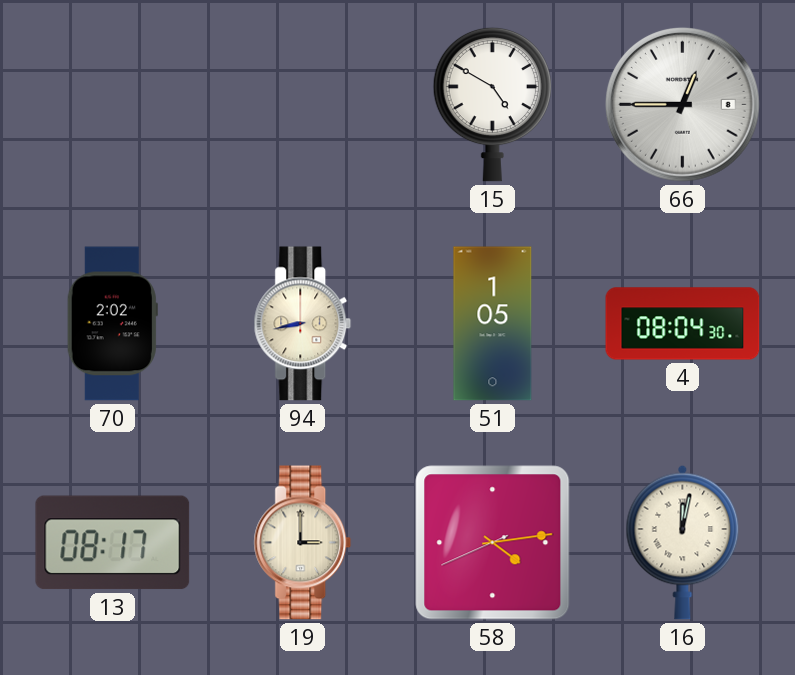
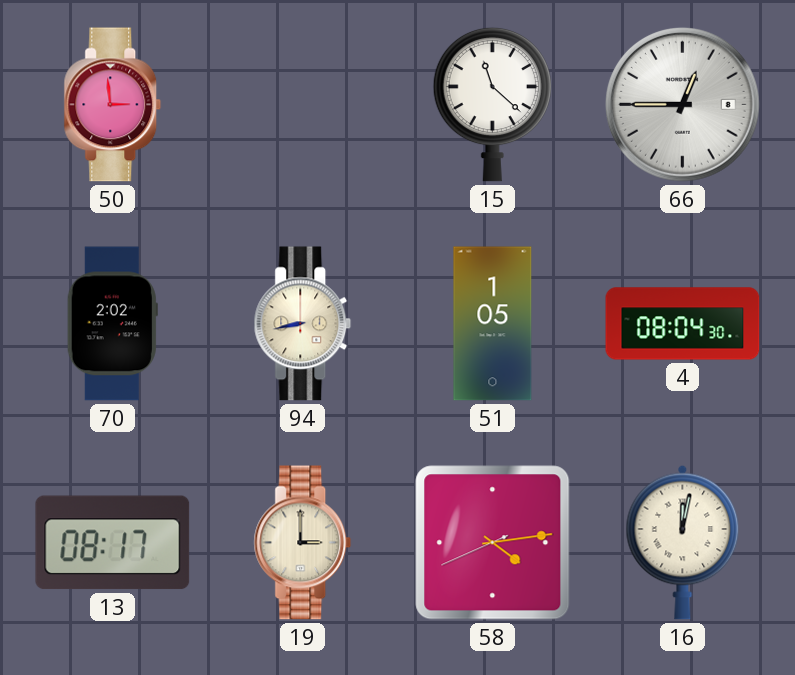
50: none -> 2:59
15: 4:50 -> 11:22
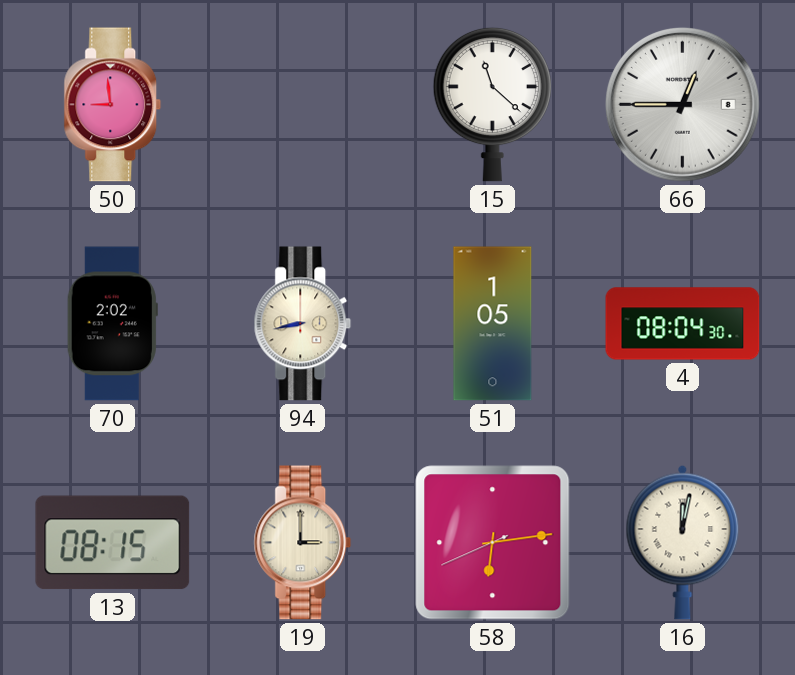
50: 2:59 -> 8:59
13: 08:17 -> 08:15
58: 4:13 -> 6:13
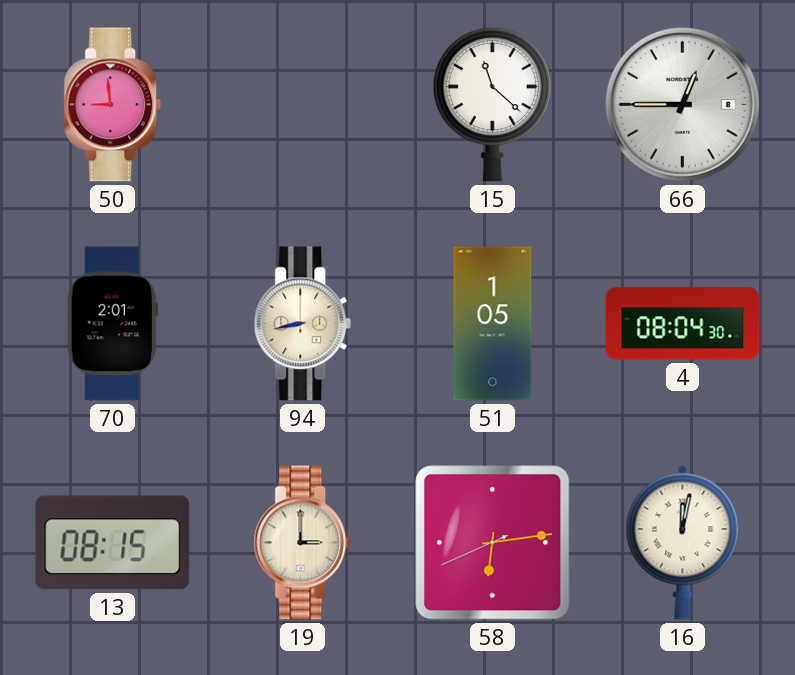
70: 2:02 -> 2:01
